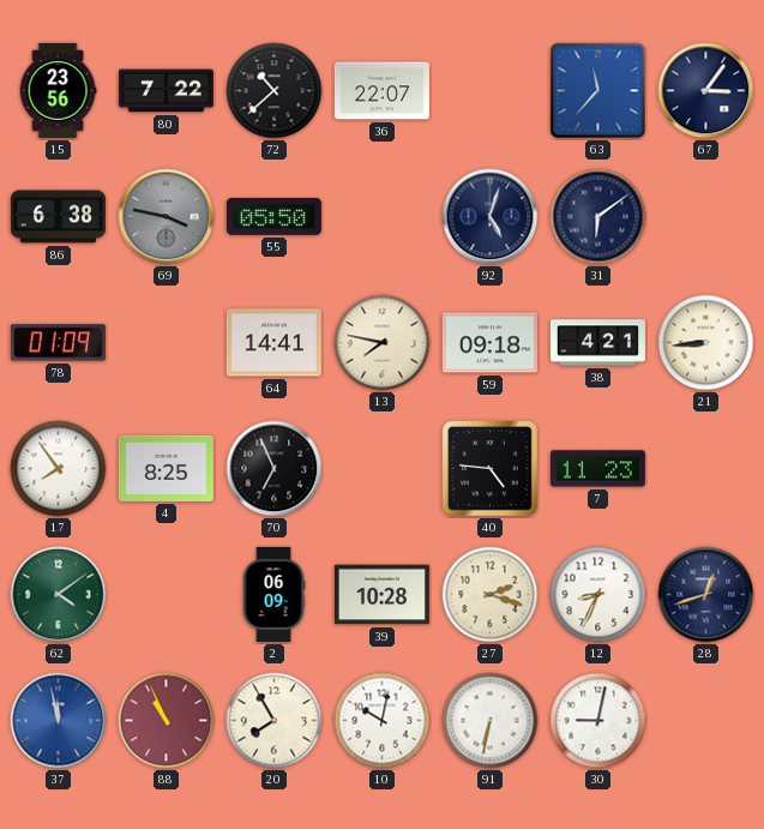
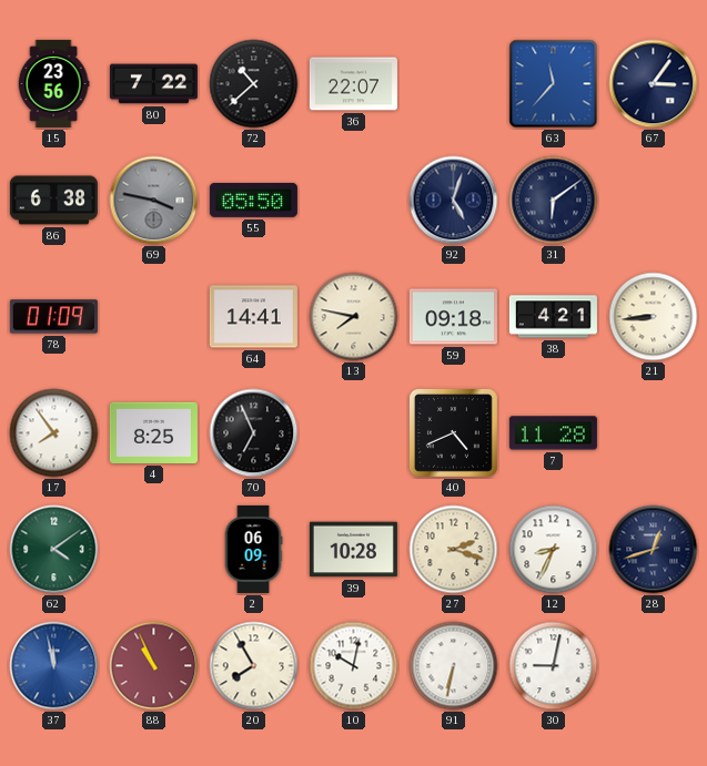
40: 4:46 -> 4:41
7: 11:23 -> 11:28
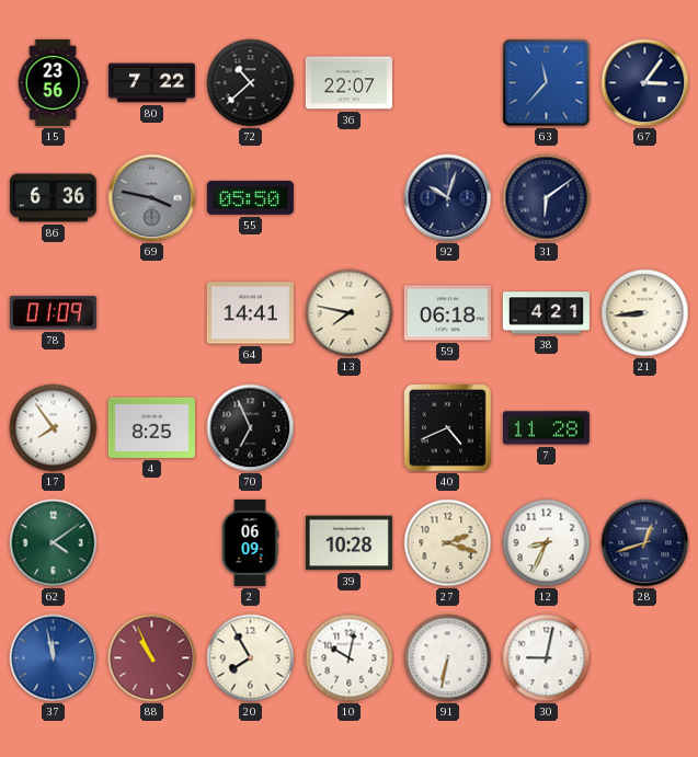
86: 6:38 -> 6:36
92: 5:03 -> 10:03
59: 09:18 -> 06:18
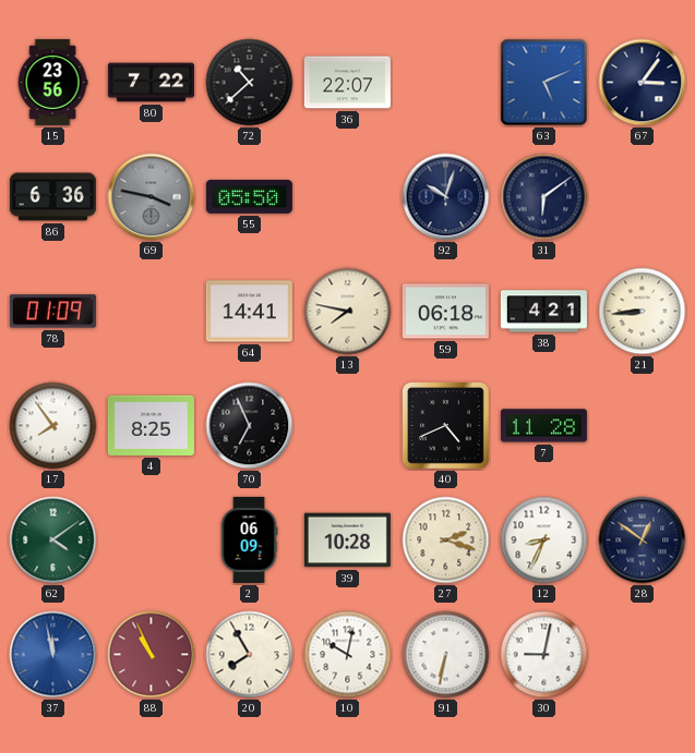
63: 11:37 -> 5:11
28: 12:42 -> 12:51
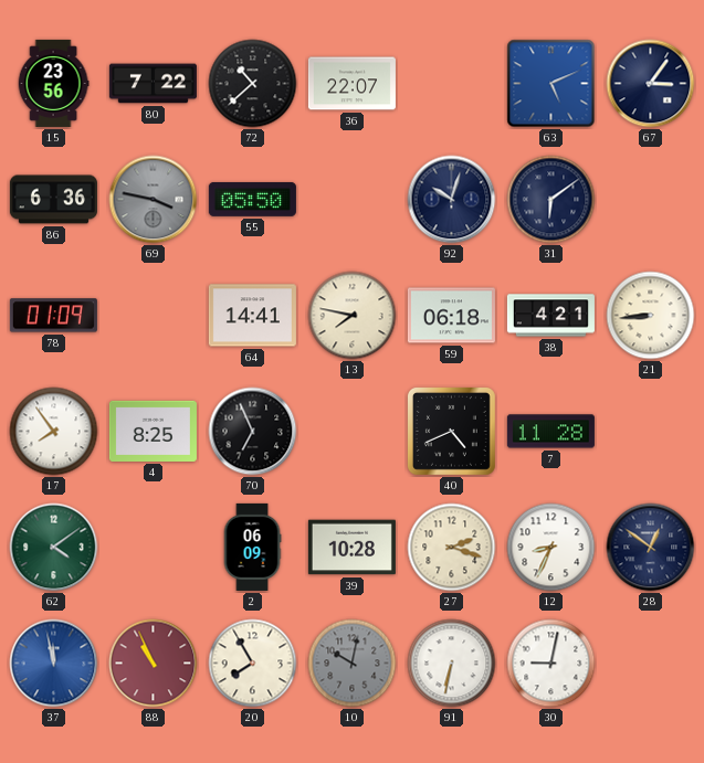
10 dial: white -> grey
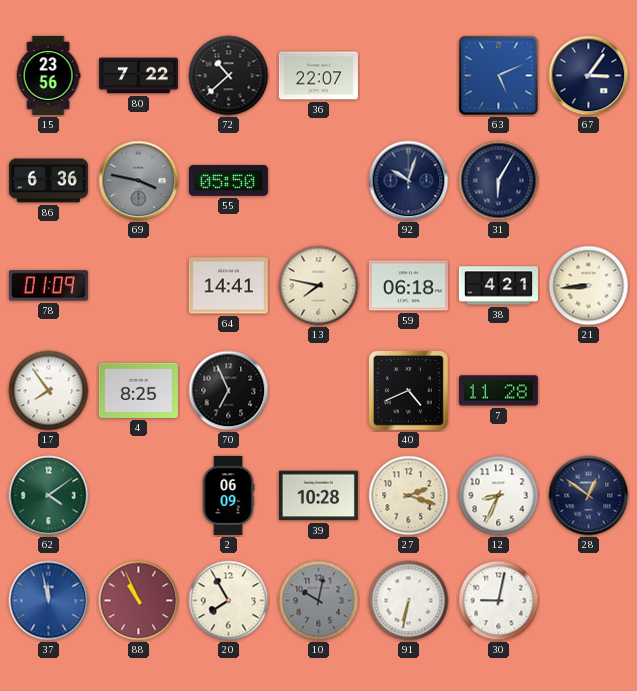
31: 6:09 -> 6:05
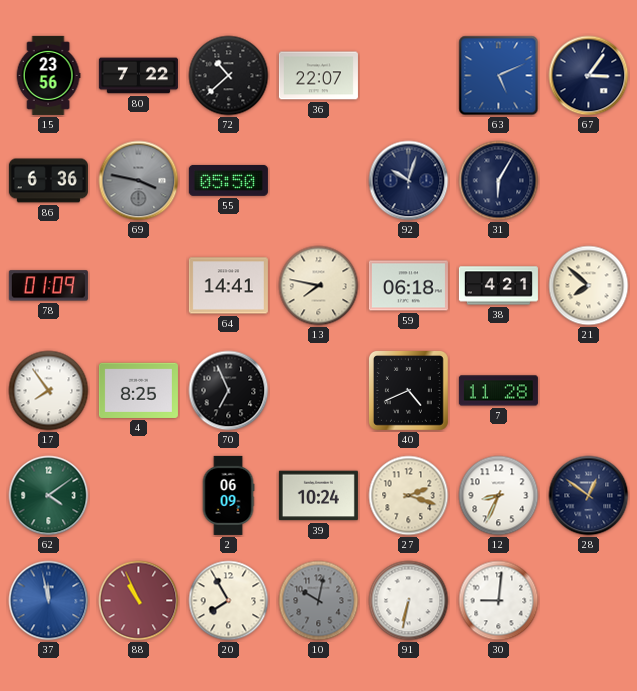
21: 8:44 -> 7:52
39: 10:28 -> 10:24
30: 9:02 -> 9:01
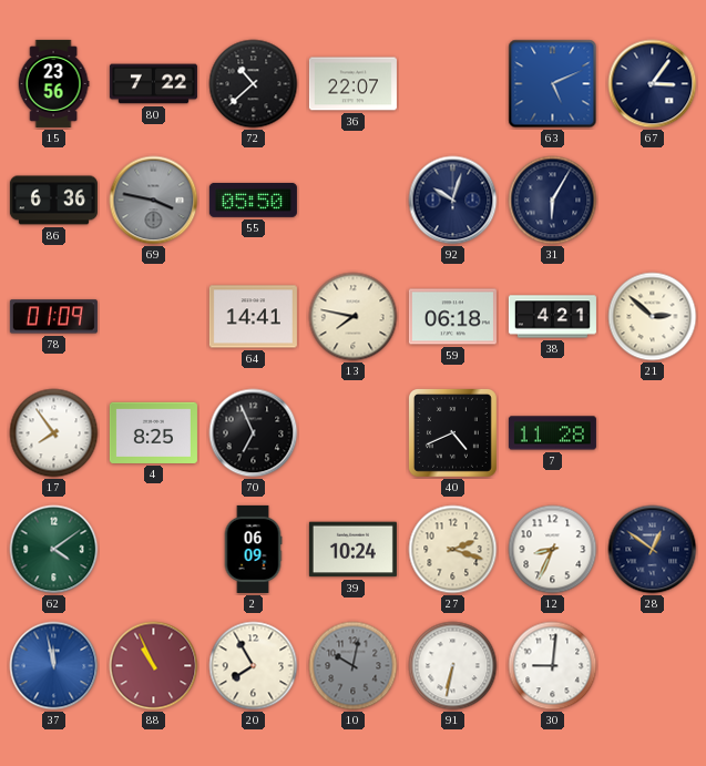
21: 7:52 -> 2:52
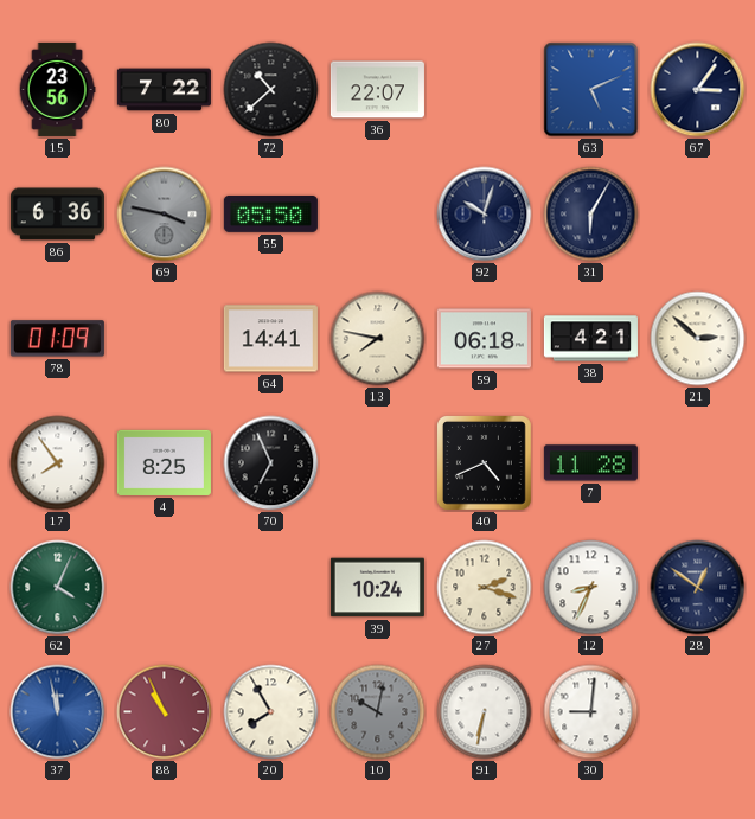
62: 4:09 -> 4:04
2: 06:09 -> none
